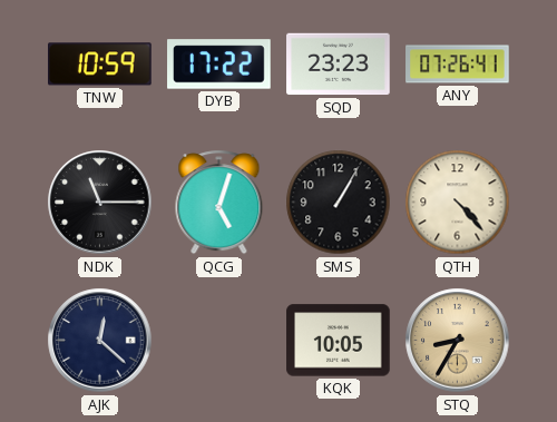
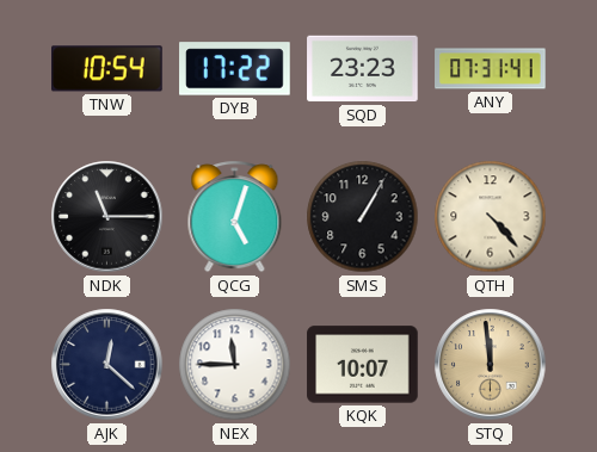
TNW: 10:59 -> 10:54
ANY: 07:26 -> 07:31
NEX: none -> 11:45
KQK: 10:05 -> 10:07
STQ: 8:35 -> 11:59
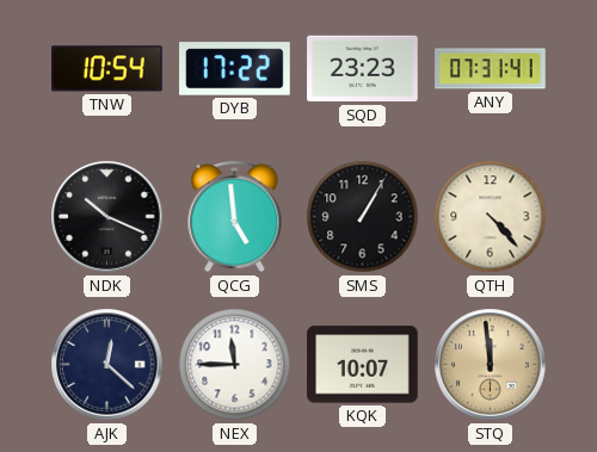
NDK: 11:15 -> 10:19
QCG: 5:03 -> 4:59
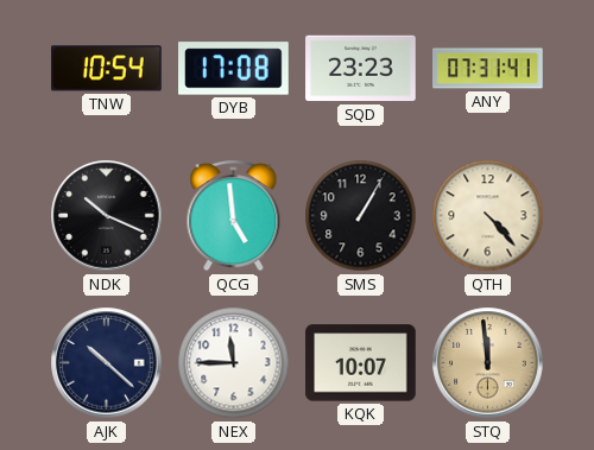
DYB: 17:22 -> 17:08
AJK: 12:22 -> 10:22
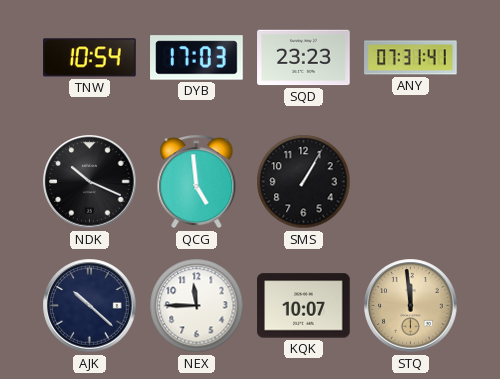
DYB: 17:08 -> 17:03
QTH: 4:23 -> none
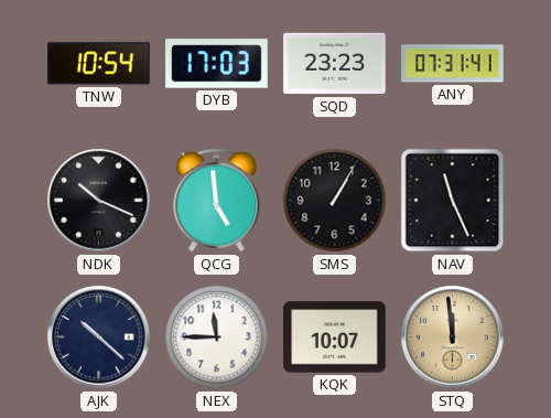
NAV: none -> 11:26
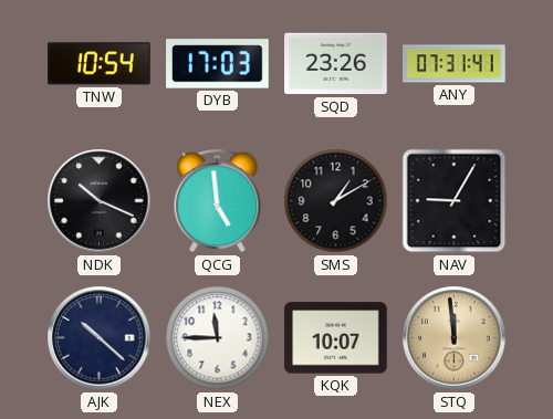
SQD: 23:23 -> 23:26
SMS: 1:05 -> 1:10
NAV: 11:26 -> 9:05
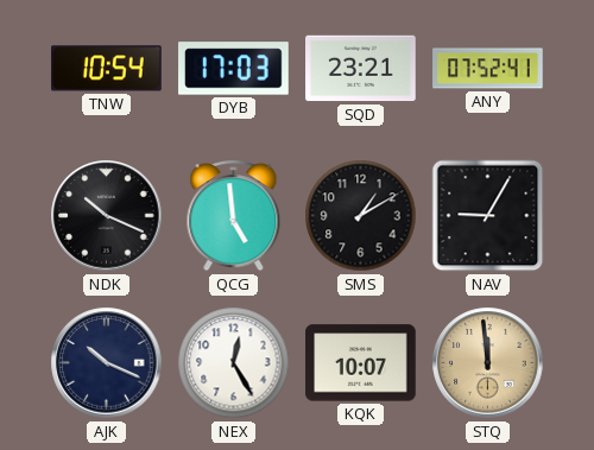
SQD: 23:26 -> 23:21
ANY: 07:31 -> 07:52
AJK: 10:22 -> 10:19
NEX: 11:45 -> 12:25
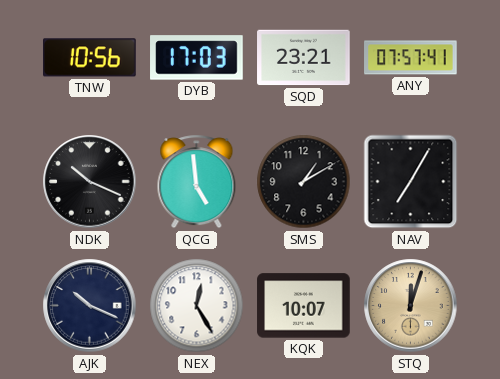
TNW: 10:54 -> 10:56
ANY: 07:52 -> 07:57
NAV: 9:05 -> 7:05
STQ: 11:59 -> 12:03
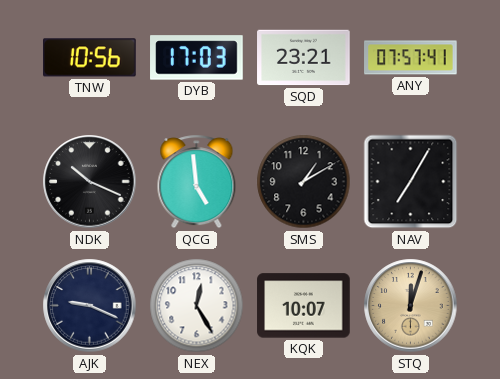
AJK: 10:19 -> 9:19
